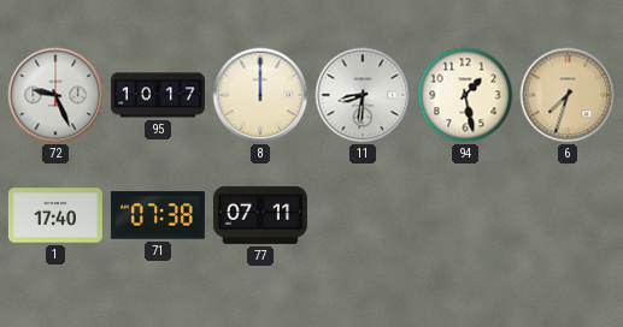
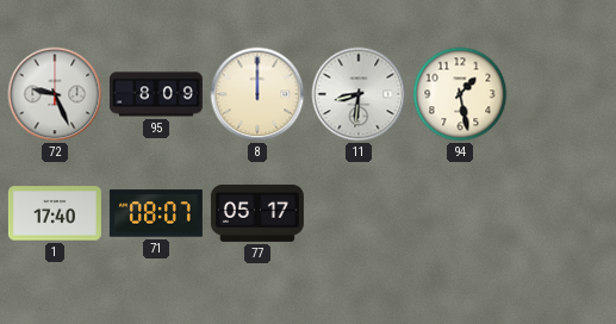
95: 10:17 -> 8:09
6: 7:33 -> none
71: 07:38 -> 08:07
77: 07:11 -> 05:17
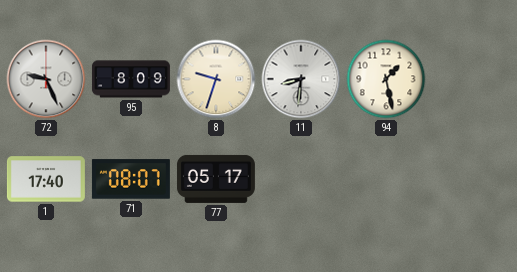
8: 12:00 -> 9:33
